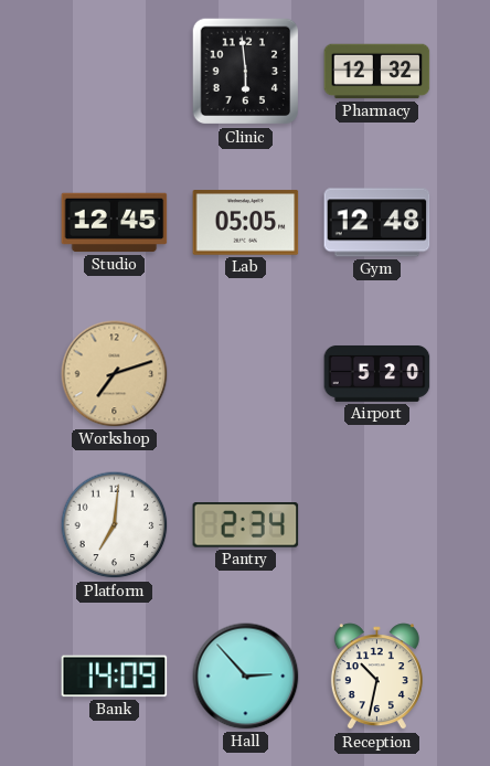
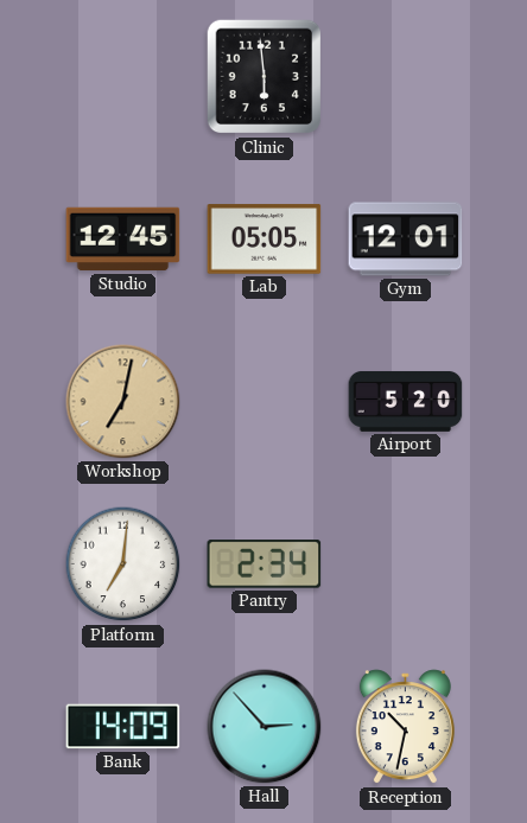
Pharmacy: 12:32 -> none
Gym: 12:48 -> 12:01
Workshop: 7:12 -> 7:02
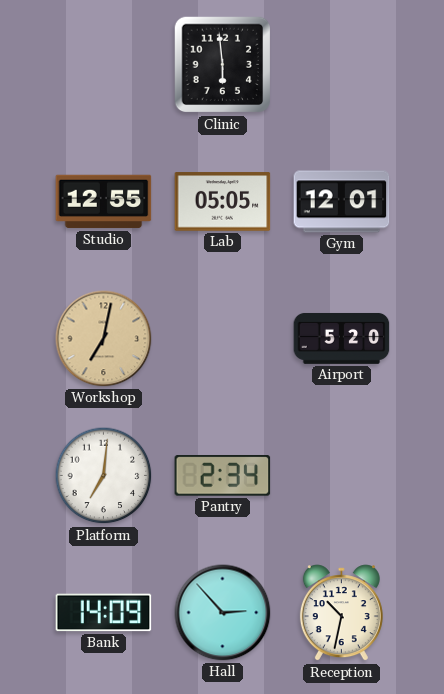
Studio: 12:45 -> 12:55
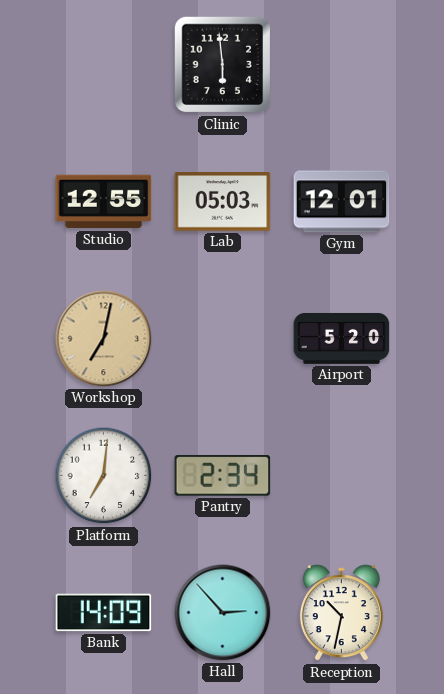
Lab: 05:05 -> 05:03
